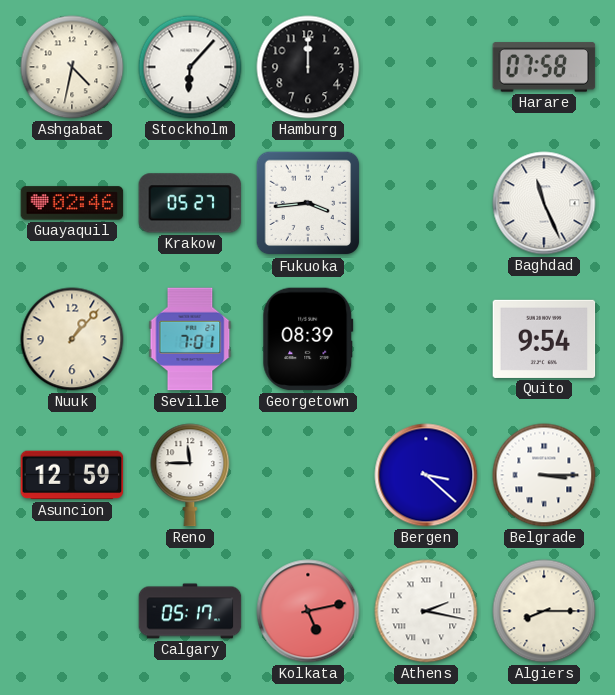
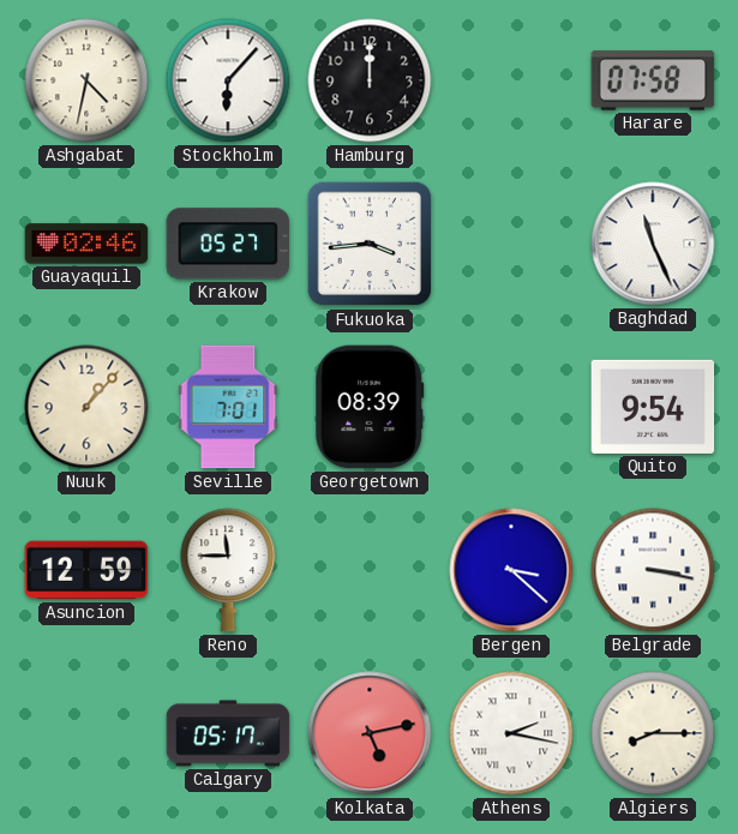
Belgrade: 3:15 -> 3:17
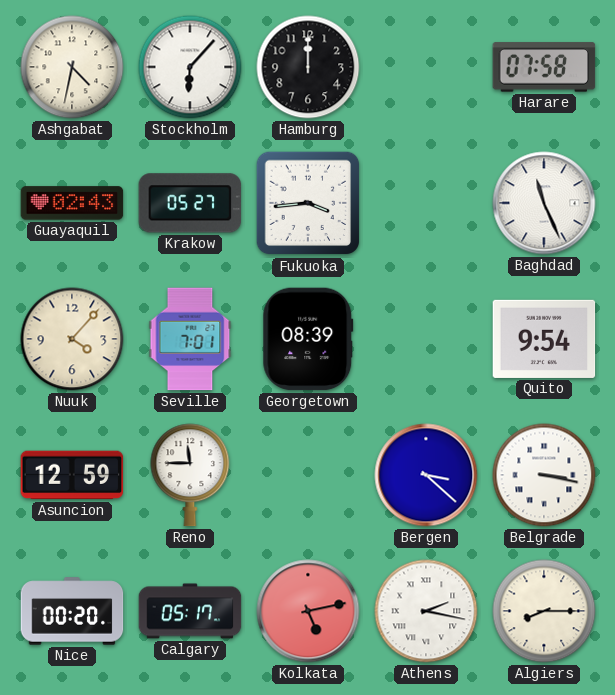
Guayaquil: 02:46 -> 02:43
Nuuk: 1:07 -> 4:07
Nice: none -> 00:20
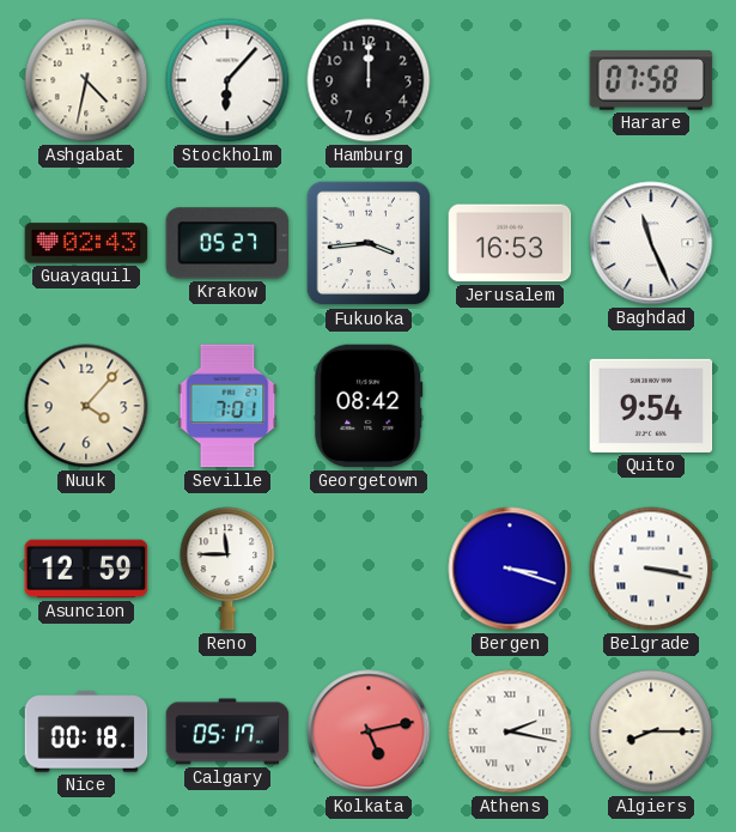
Jerusalem: none -> 16:53
Georgetown: 08:39 -> 08:42
Bergen: 3:22 -> 3:18
Nice: 00:20 -> 00:18
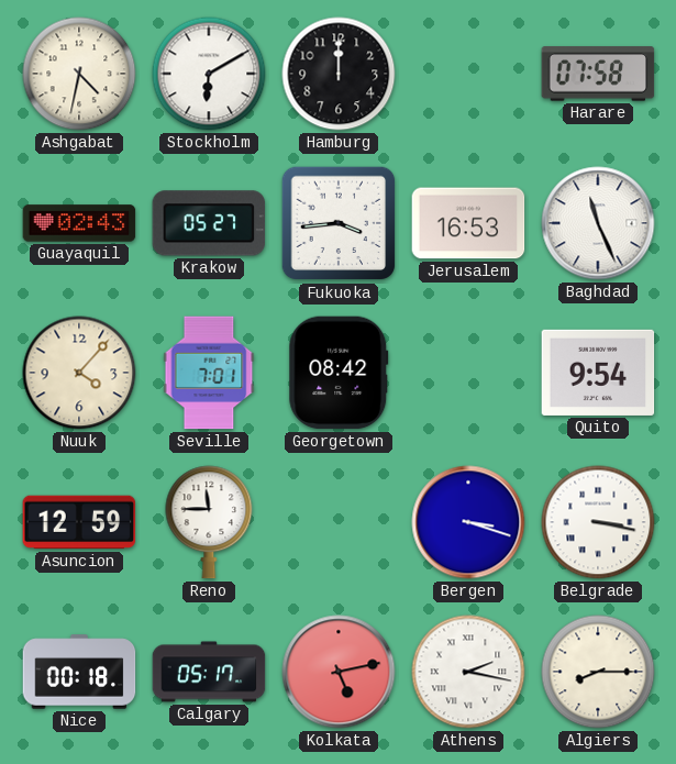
Stockholm: 6:07 -> 6:10
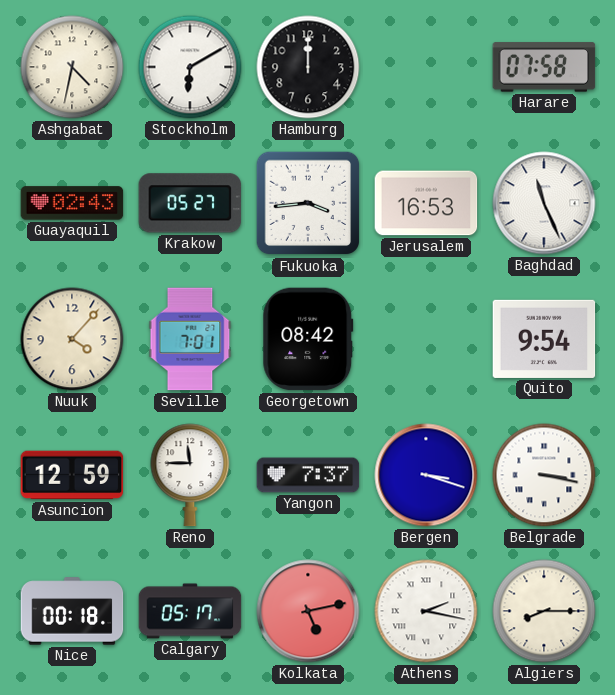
Yangon: none -> 7:37
